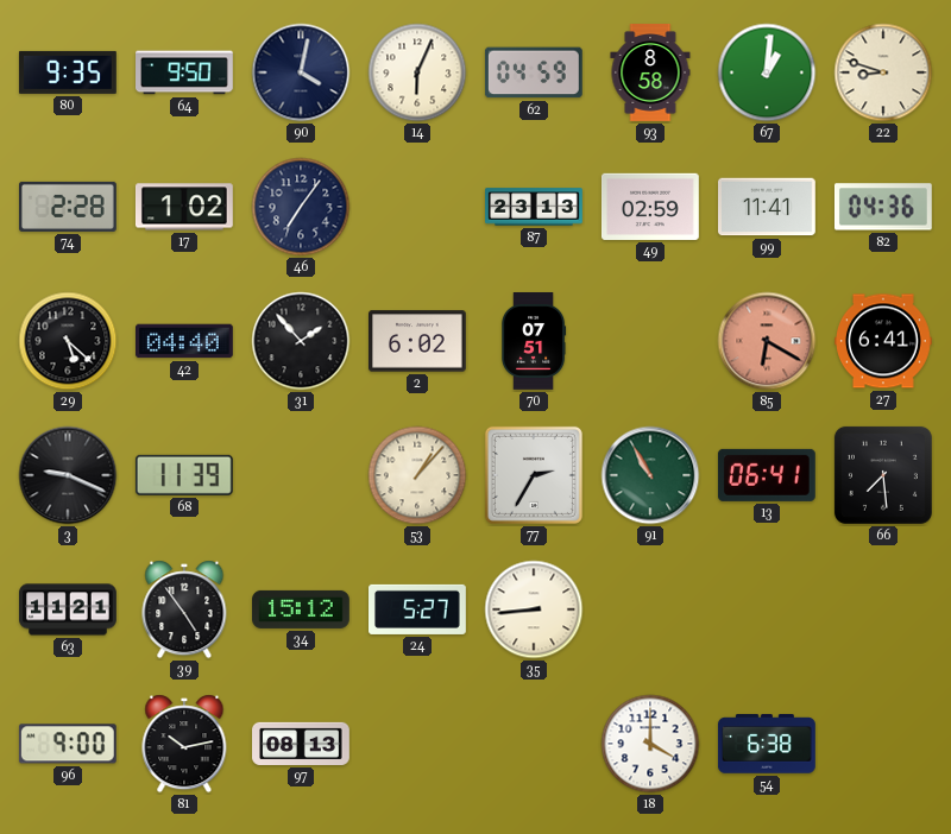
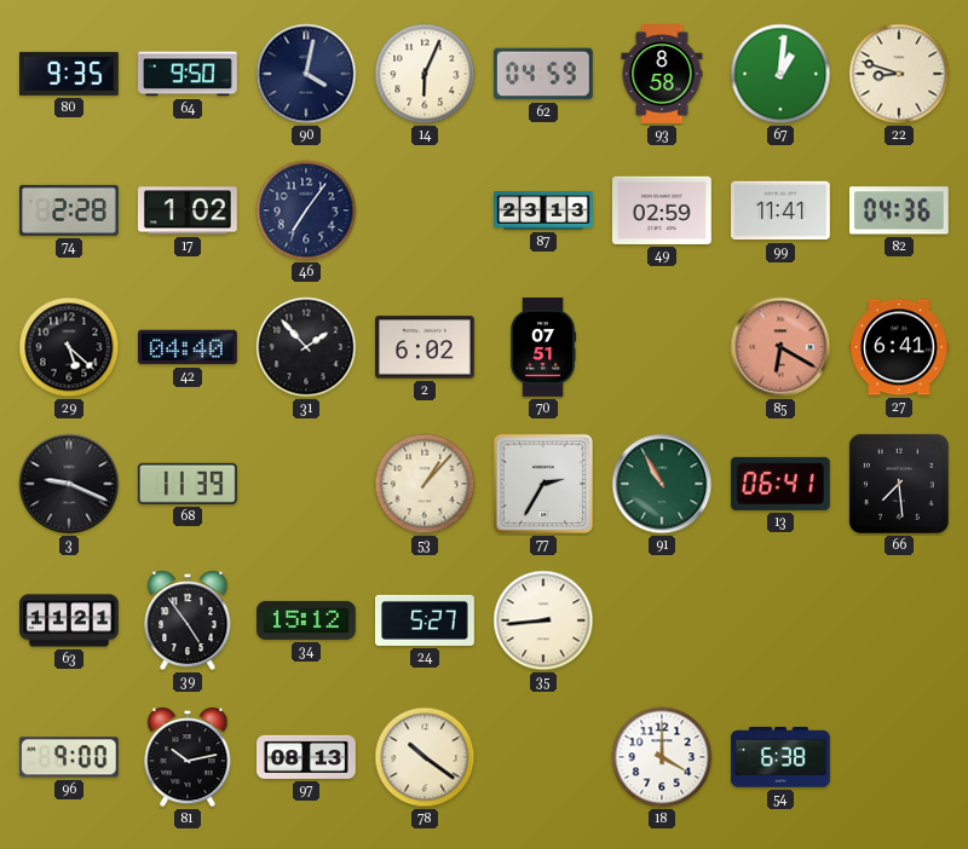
78: none -> 10:21
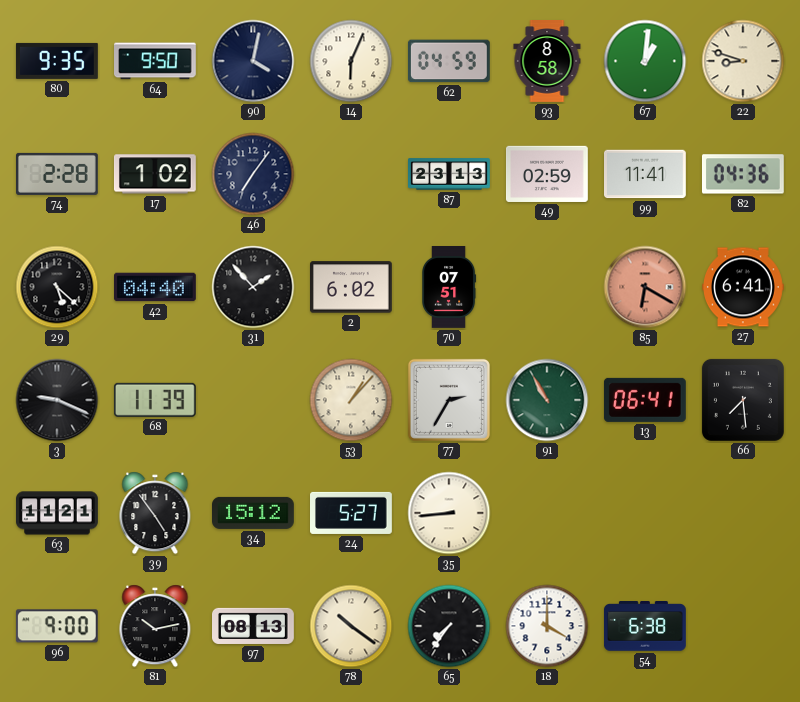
65: none -> 7:36
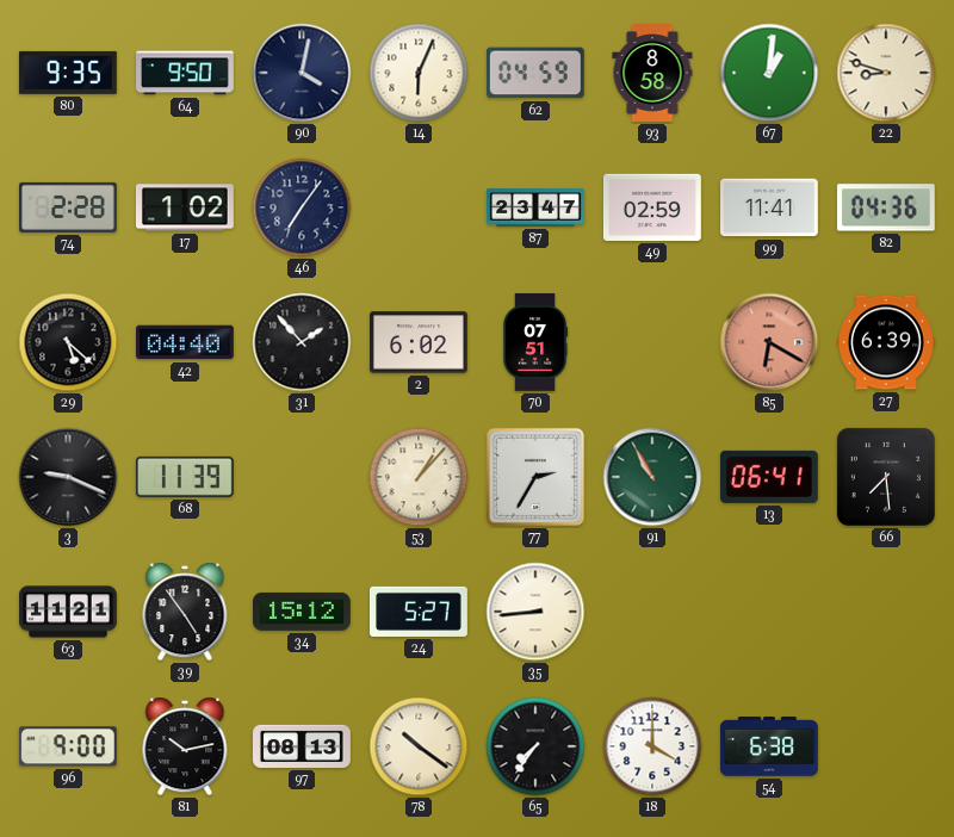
87: 23:13 -> 23:47
27: 6:41 -> 6:39
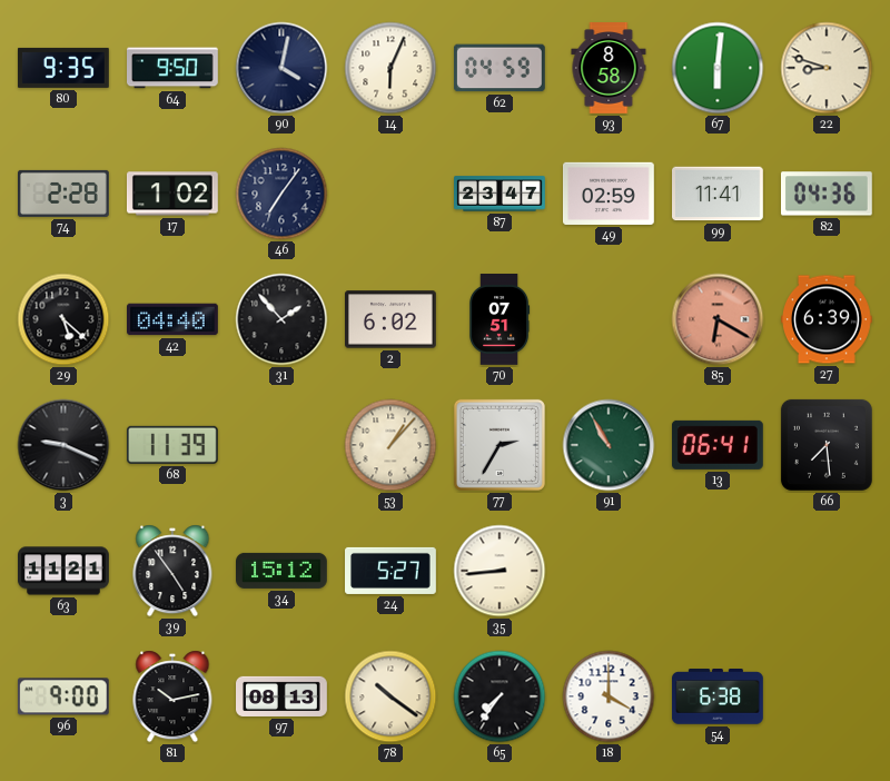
67: 1:01 -> 6:01
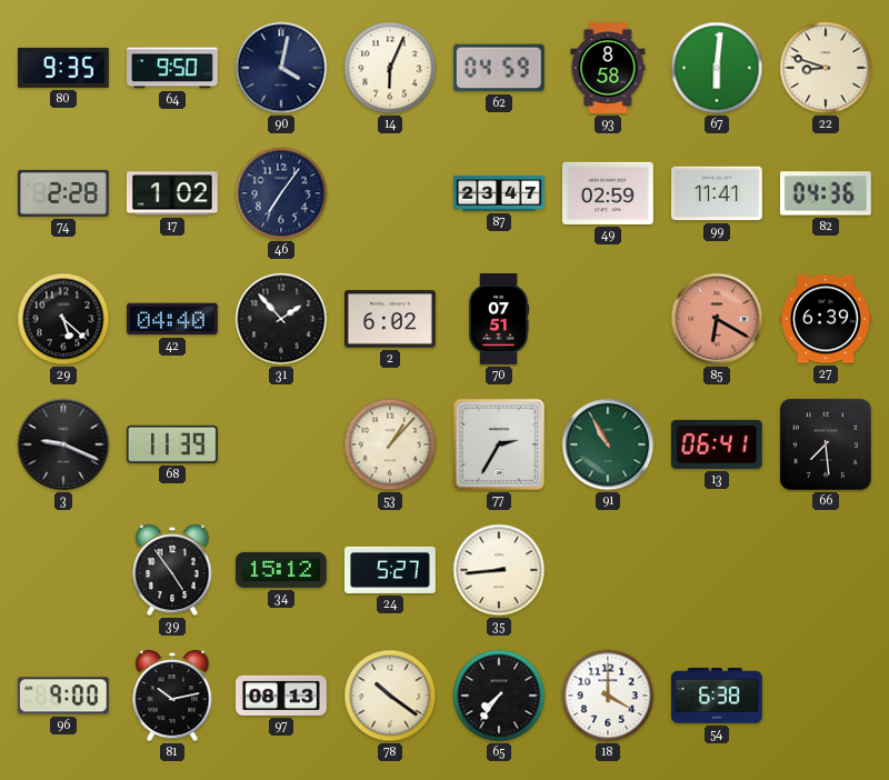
63: 11:21 -> none
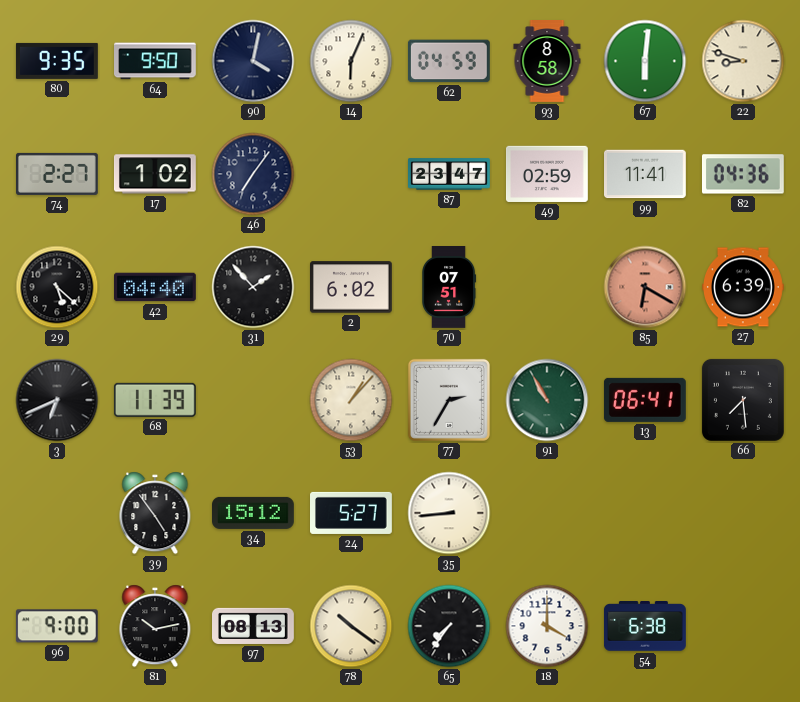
74: 2:28 -> 2:27
3: 9:19 -> 6:41
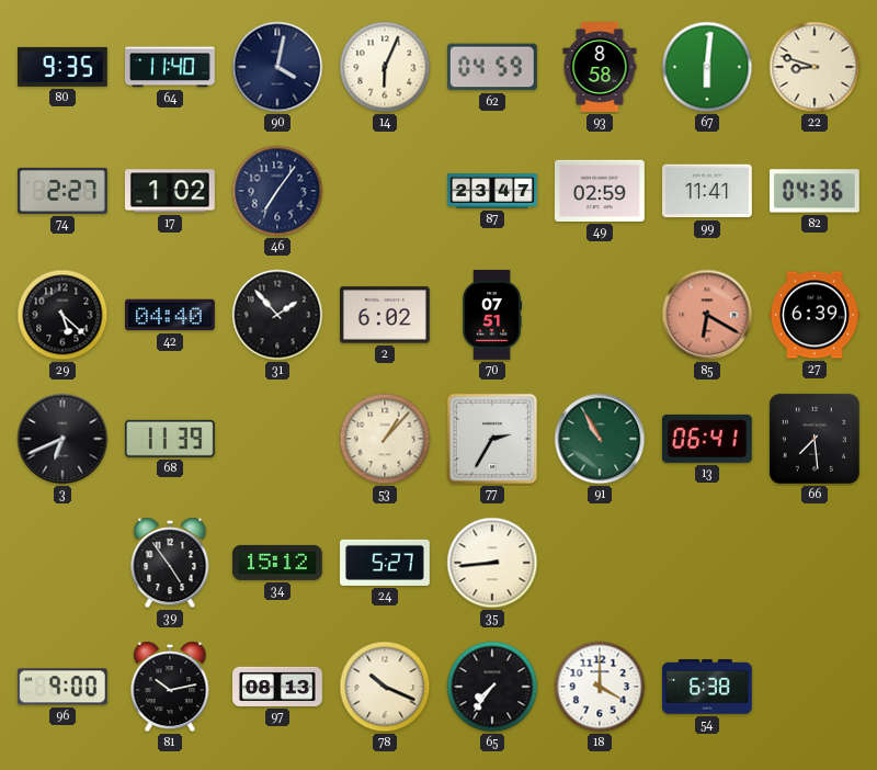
64: 9:50 -> 11:40
78: 10:21 -> 10:19
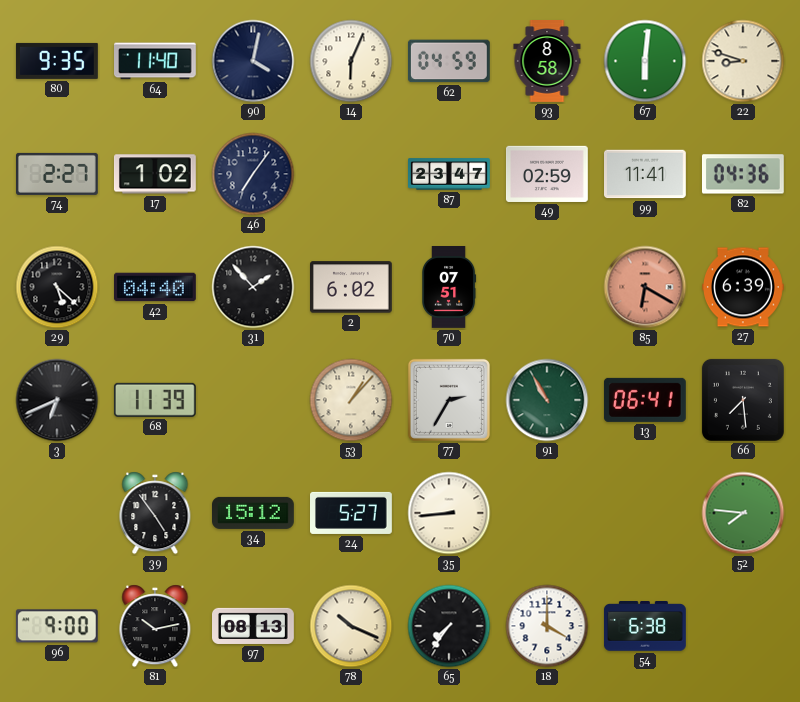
52: none -> 7:46
